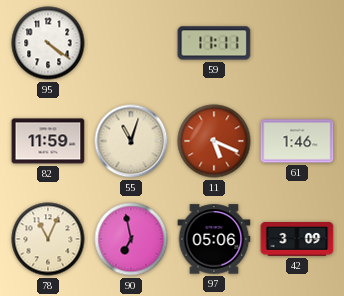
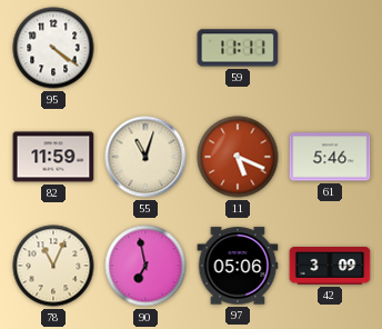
61: 1:46 -> 5:46
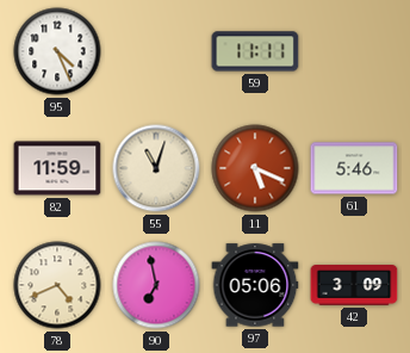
95: 4:21 -> 4:26
78: 11:04 -> 4:41
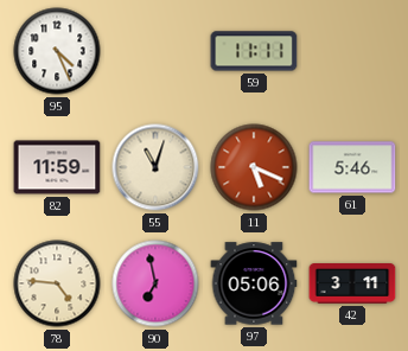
78: 4:41 -> 4:46
42: 3:09 -> 3:11
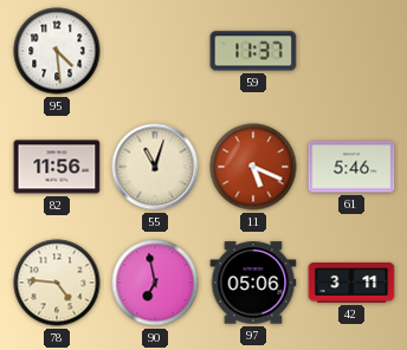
95: 4:26 -> 4:29
59: 11:11 -> 11:37
82: 11:59 -> 11:56
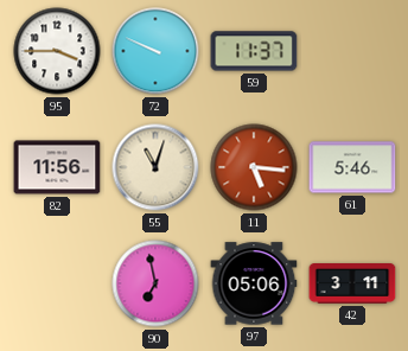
95: 4:29 -> 3:45
72: none -> 9:49
11: 5:19 -> 5:16
78: 4:46 -> none
